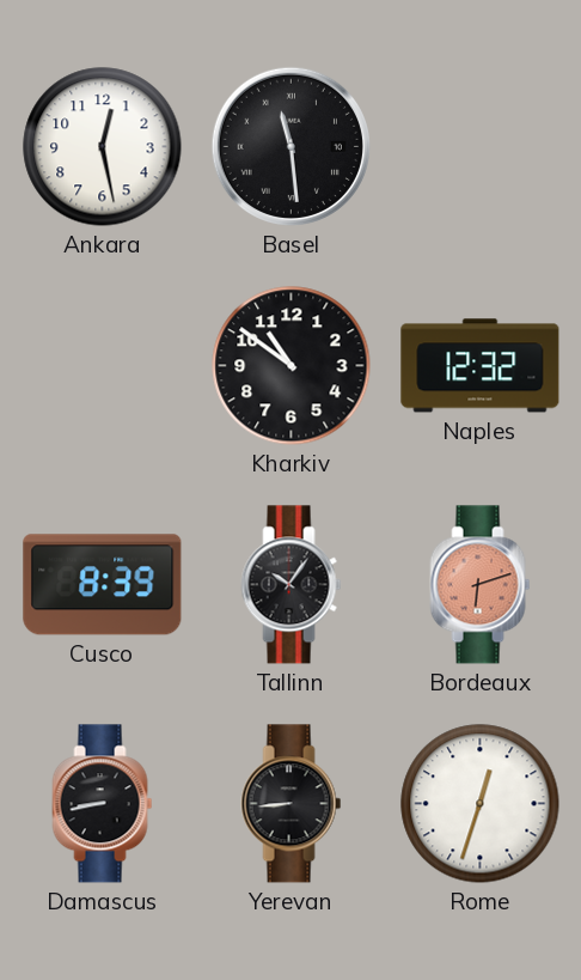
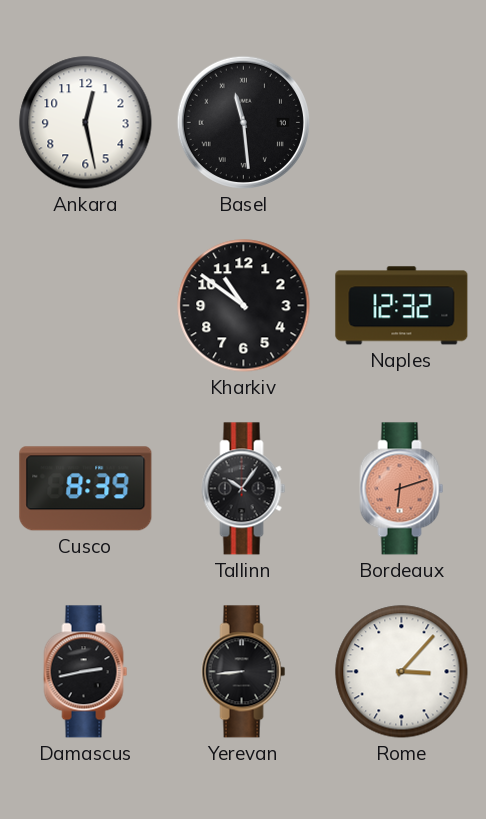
Damascus: 8:43 -> 2:43
Rome: 12:33 -> 3:07
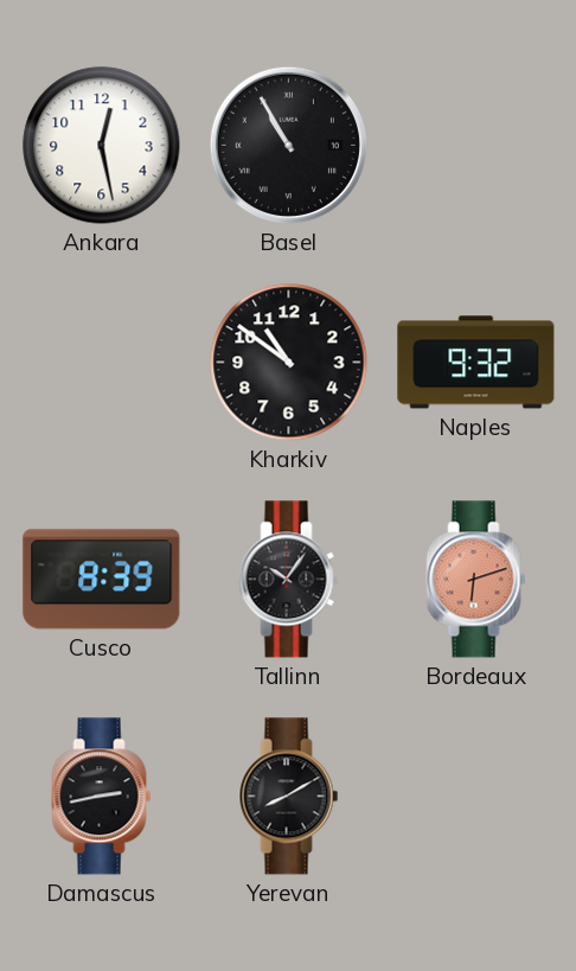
Basel: 11:29 -> 10:55
Naples: 12:32 -> 9:32
Yerevan: 8:44 -> 8:10
Rome: 3:07 -> none
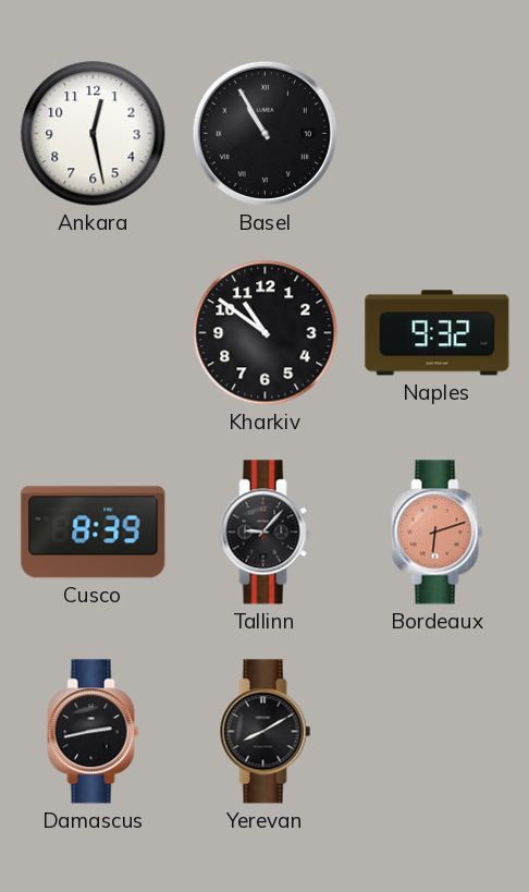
Tallinn: 10:06 -> 9:07
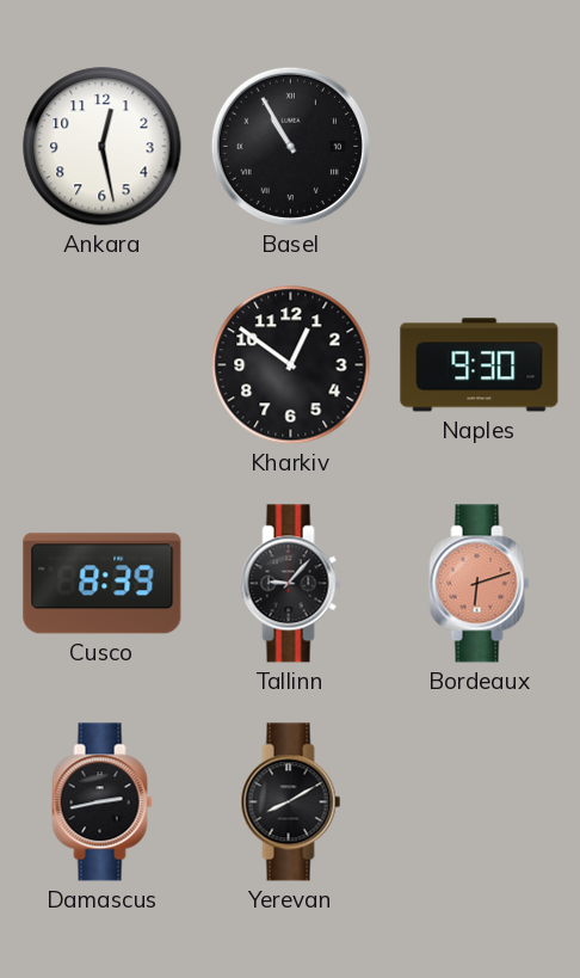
Kharkiv: 10:51 -> 12:51
Naples: 9:32 -> 9:30
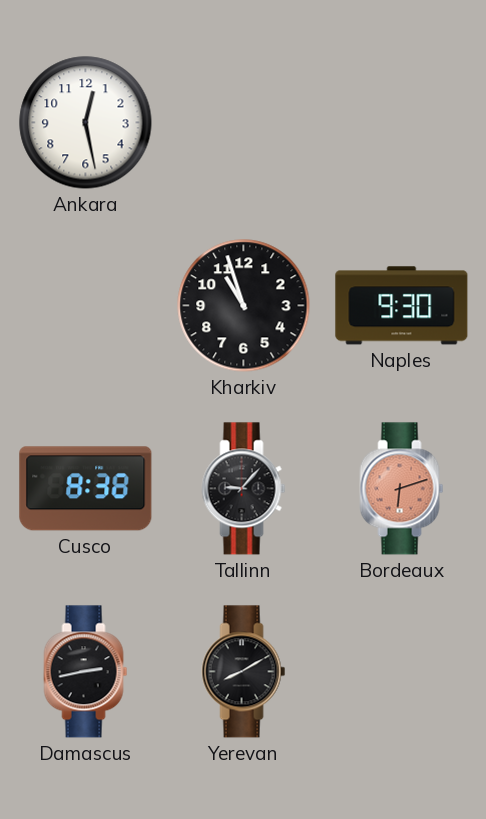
Basel: 10:55 -> none
Kharkiv: 12:51 -> 10:57
Cusco: 8:39 -> 8:38
